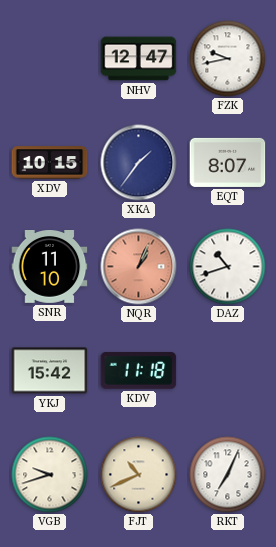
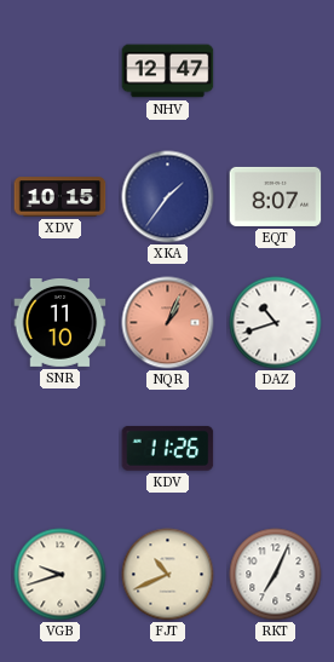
FZK: 9:43 -> none
YKJ: 15:42 -> none
KDV: 11:18 -> 11:26
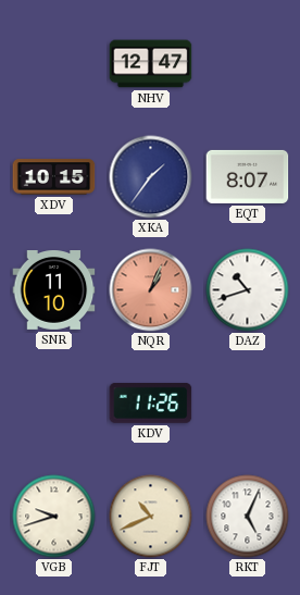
RKT: 7:04 -> 5:04
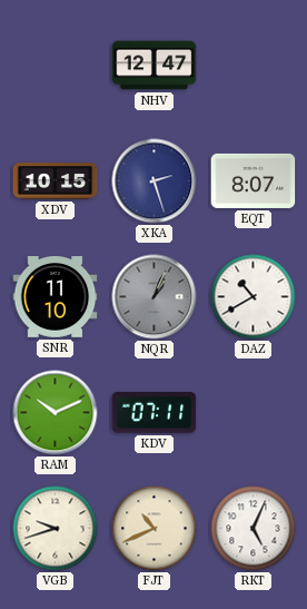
XKA: 1:36 -> 2:27
NQR dial: salmon -> grey
DAZ: 10:42 -> 10:40
RAM: none -> 10:11
KDV: 11:26 -> 07:11
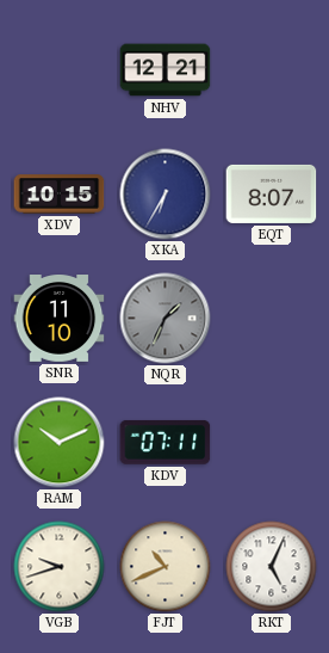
NHV: 12:47 -> 12:21
XKA: 2:27 -> 6:35
NQR: 1:04 -> 1:34
DAZ: 10:40 -> none
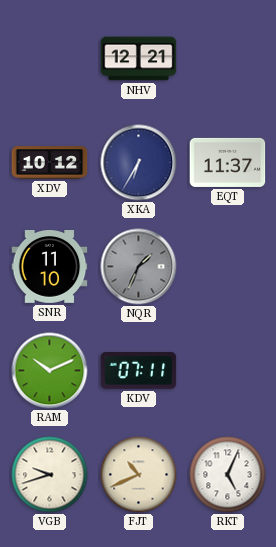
XDV: 10:15 -> 10:12
EQT: 8:07 -> 11:37
